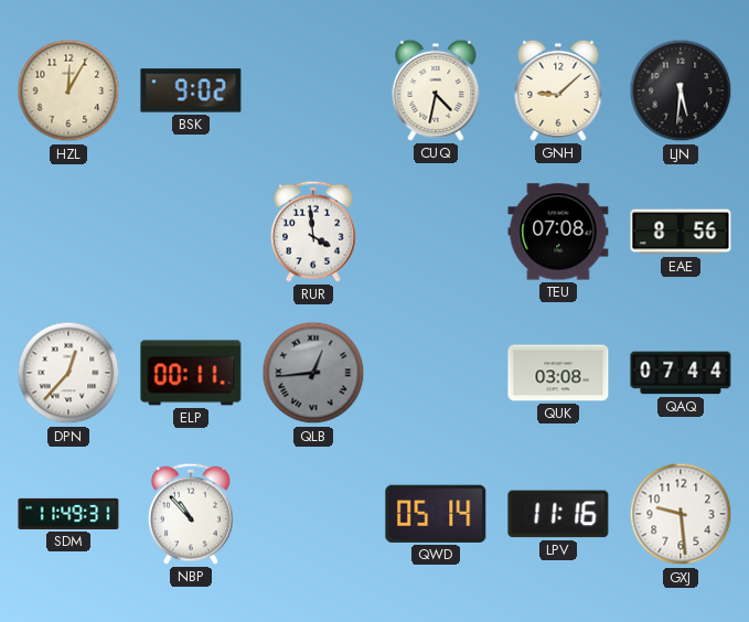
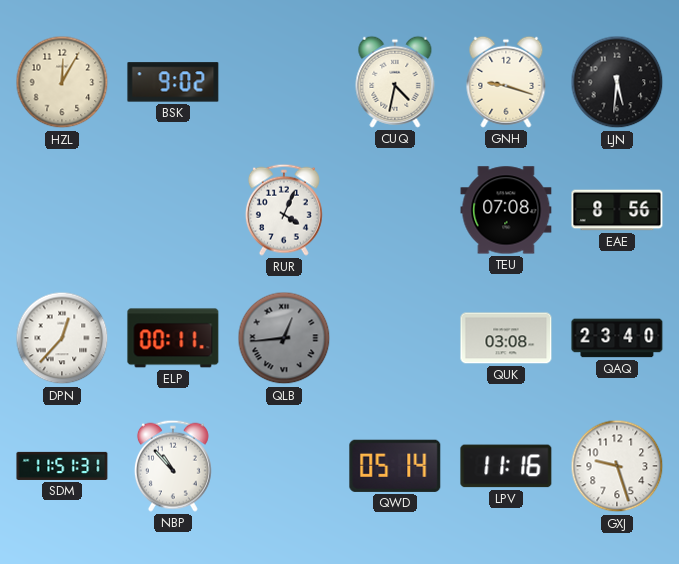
GNH: 9:08 -> 9:18
RUR: 3:59 -> 4:04
QAQ: 07:44 -> 23:40
SDM: 11:49 -> 11:51
GXJ: 9:29 -> 9:27
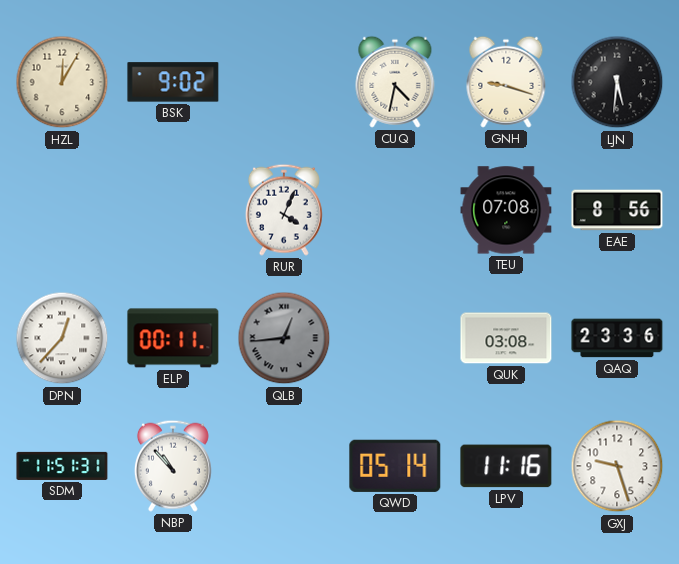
QAQ: 23:40 -> 23:36
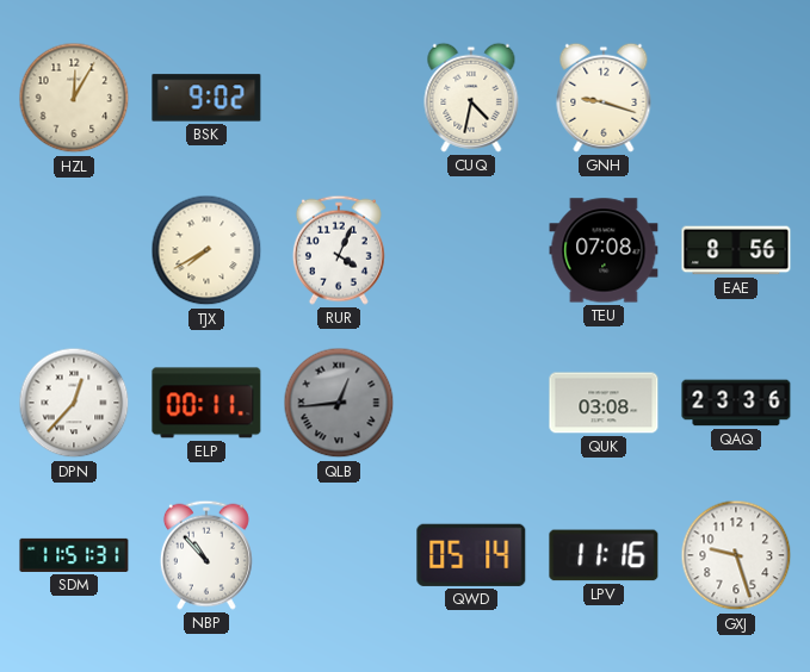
LJN: 5:31 -> none
TJX: none -> 7:40
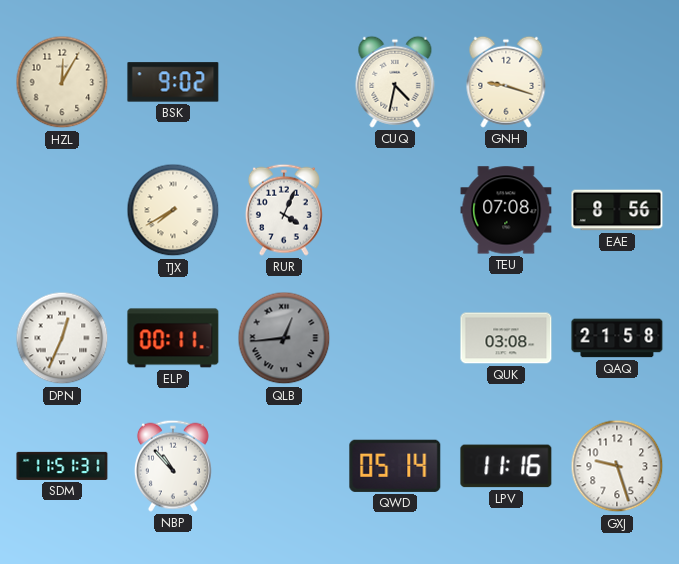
DPN: 12:37 -> 12:34
QAQ: 23:36 -> 21:58
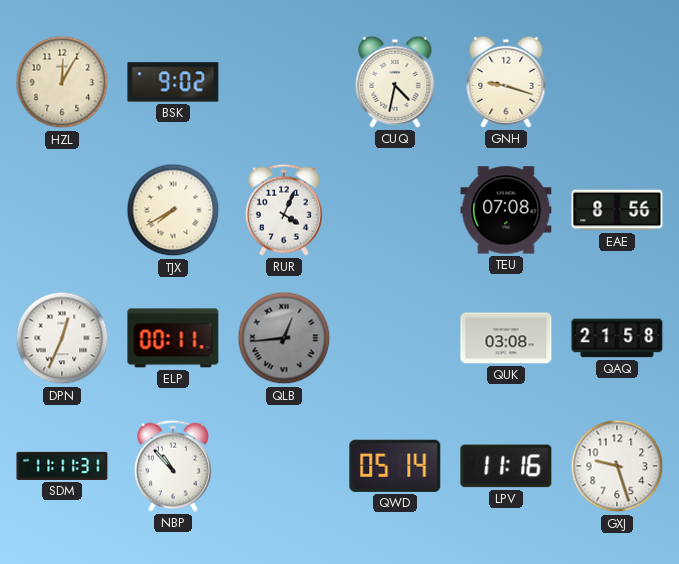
SDM: 11:51 -> 11:11
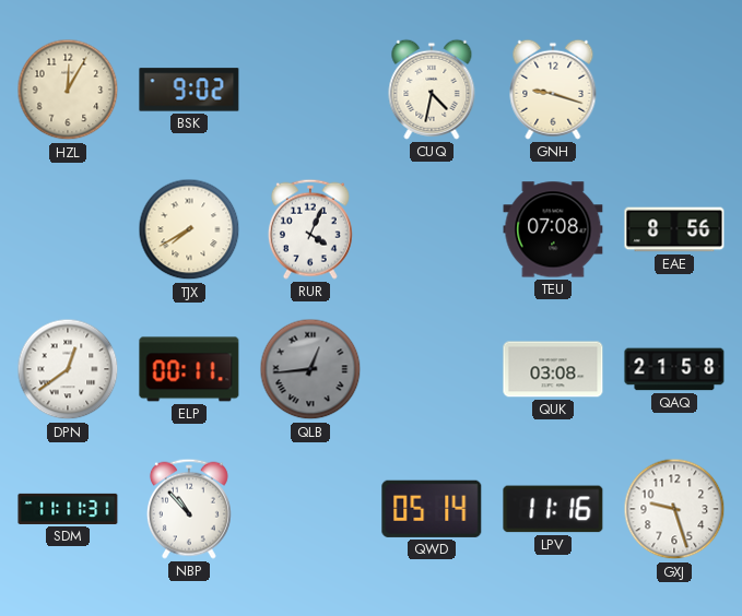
DPN: 12:34 -> 12:39
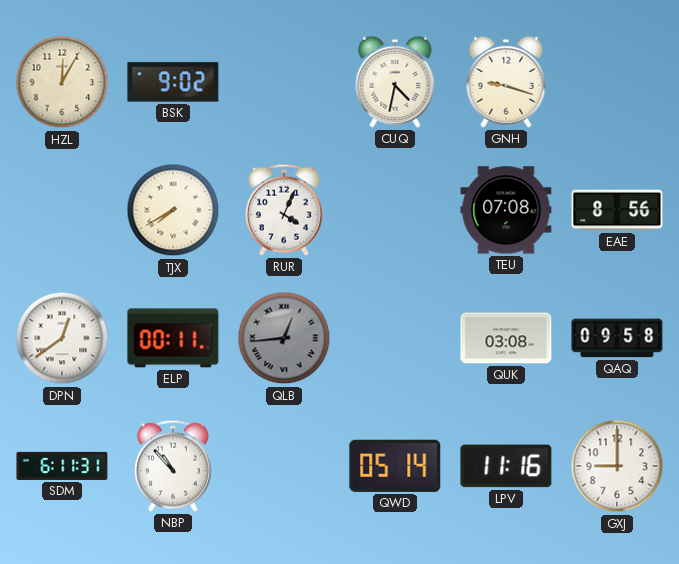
QAQ: 21:58 -> 09:58
SDM: 11:11 -> 6:11
GXJ: 9:27 -> 9:00
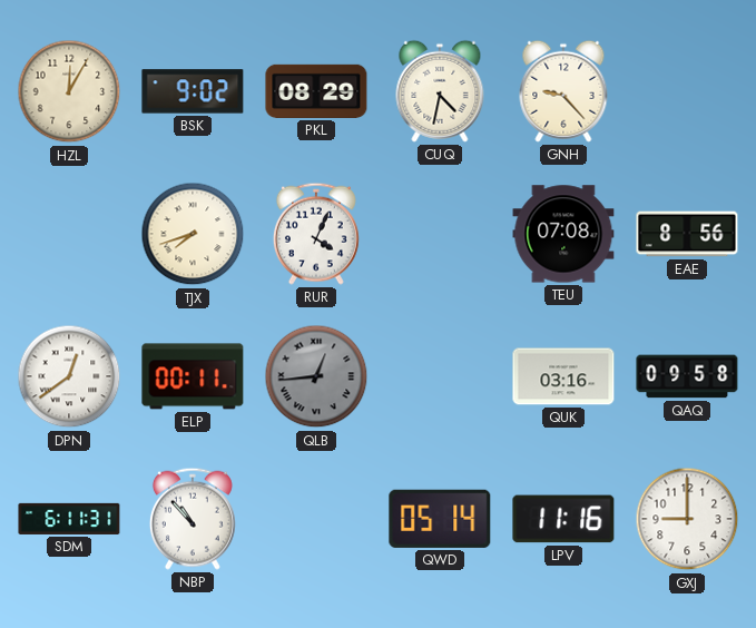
PKL: none -> 08:29
GNH: 9:18 -> 9:23
TJX: 7:40 -> 7:42
QUK: 03:08 -> 03:16
